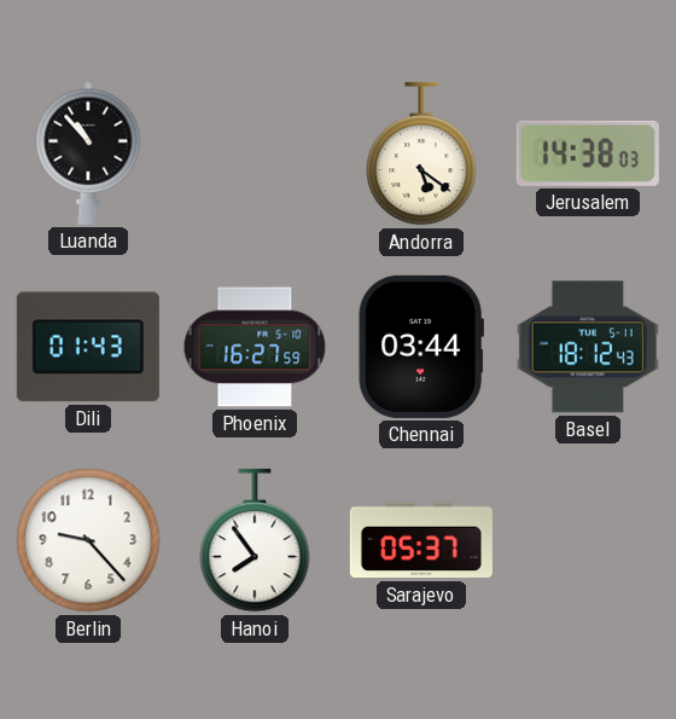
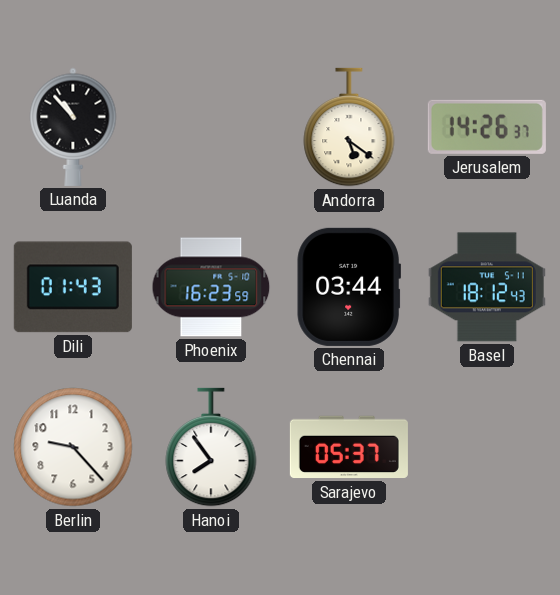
Jerusalem: 14:38 -> 14:26
Phoenix: 16:27 -> 16:23
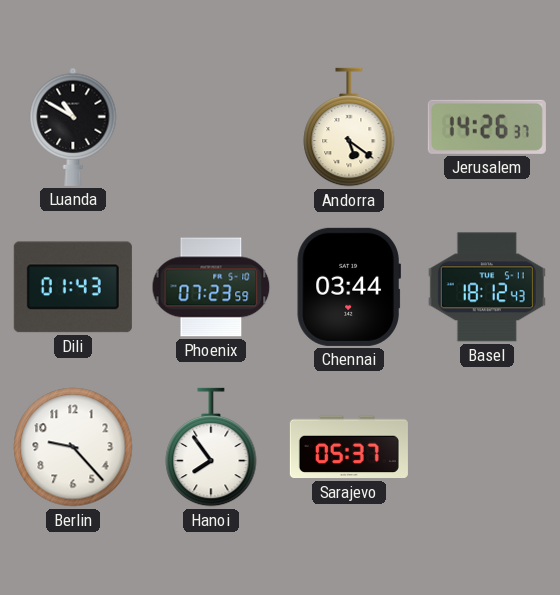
Luanda: 10:53 -> 10:50
Phoenix: 16:23 -> 07:23
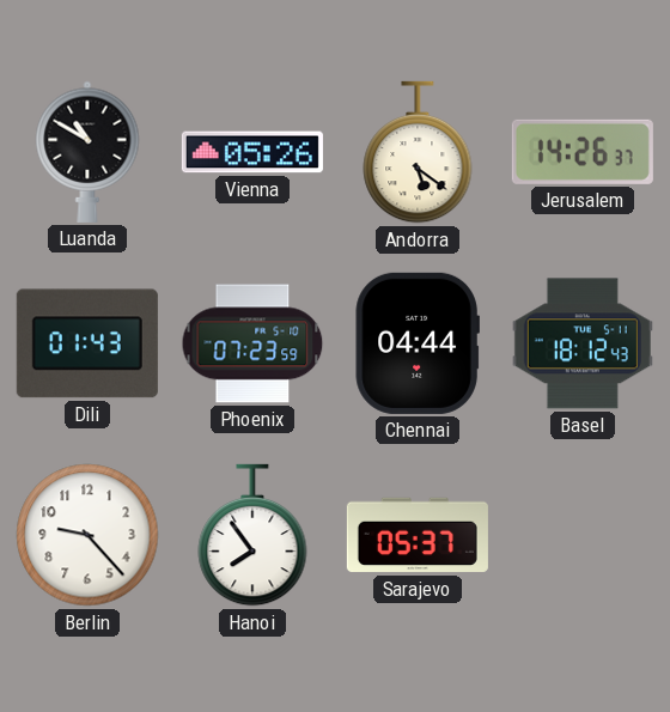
Vienna: none -> 05:26
Chennai: 03:44 -> 04:44
